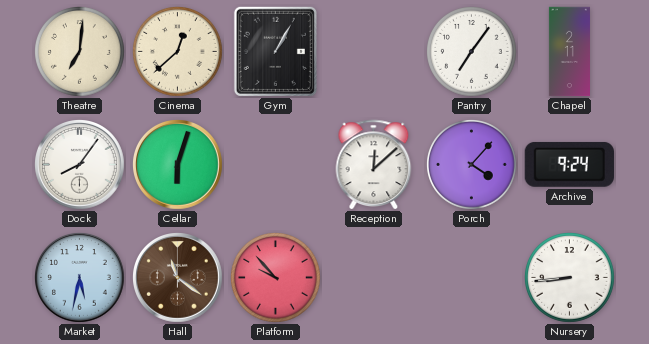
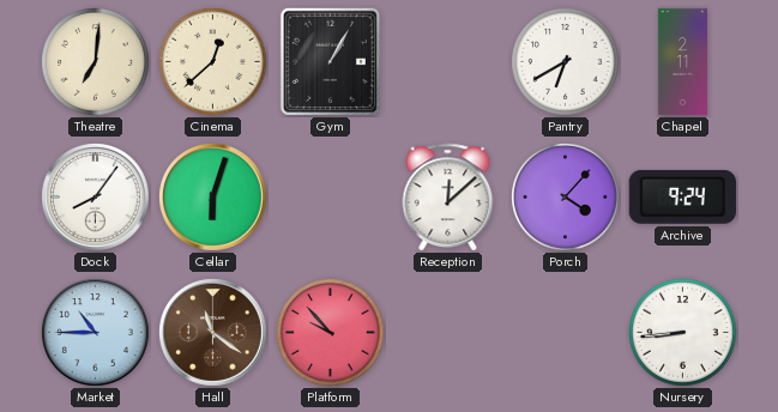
Pantry: 7:06 -> 6:40
Market: 5:32 -> 10:45
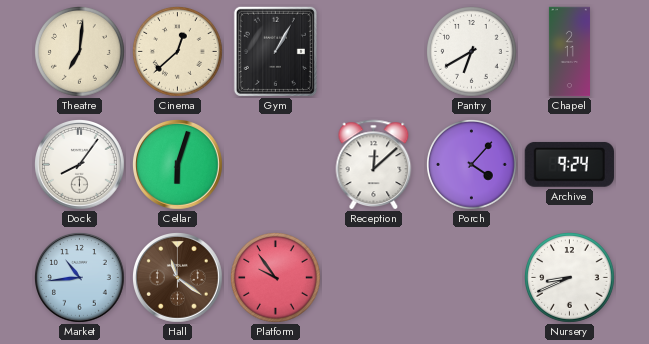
Market: 10:45 -> 10:44
Platform: 9:53 -> 9:54
Nursery: 8:44 -> 8:41
